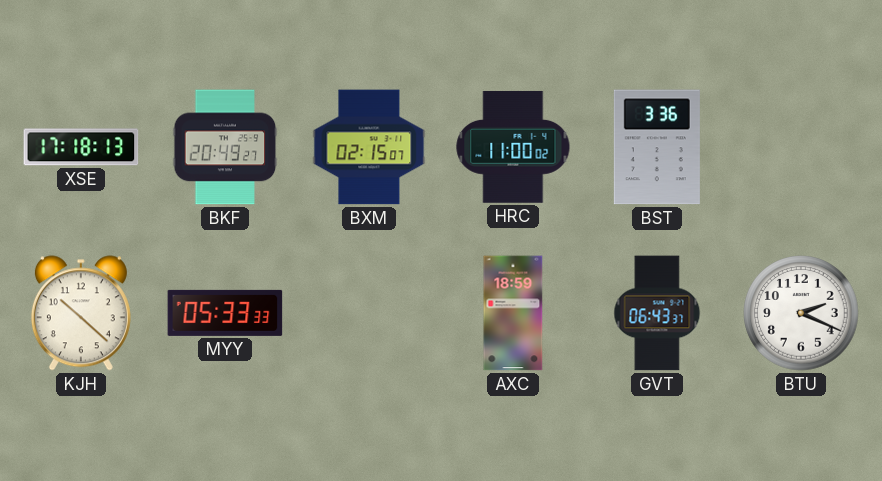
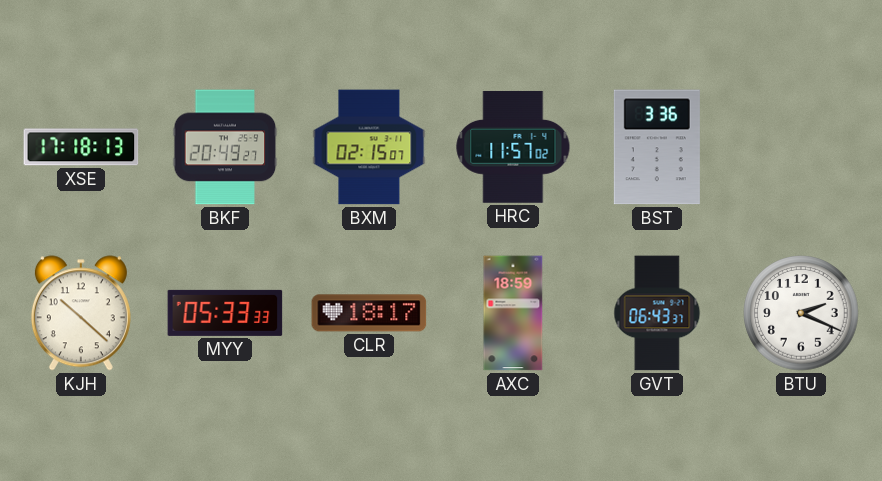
HRC: 11:00 -> 11:57
CLR: none -> 18:17
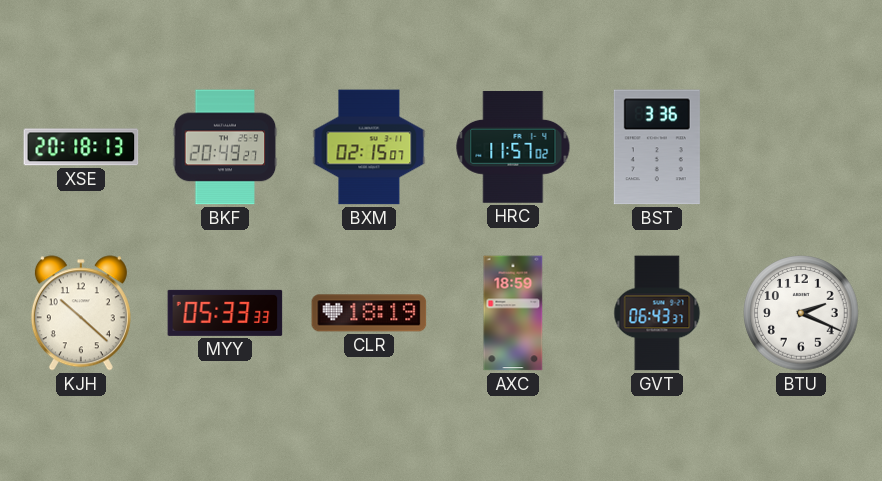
XSE: 17:18 -> 20:18
CLR: 18:17 -> 18:19
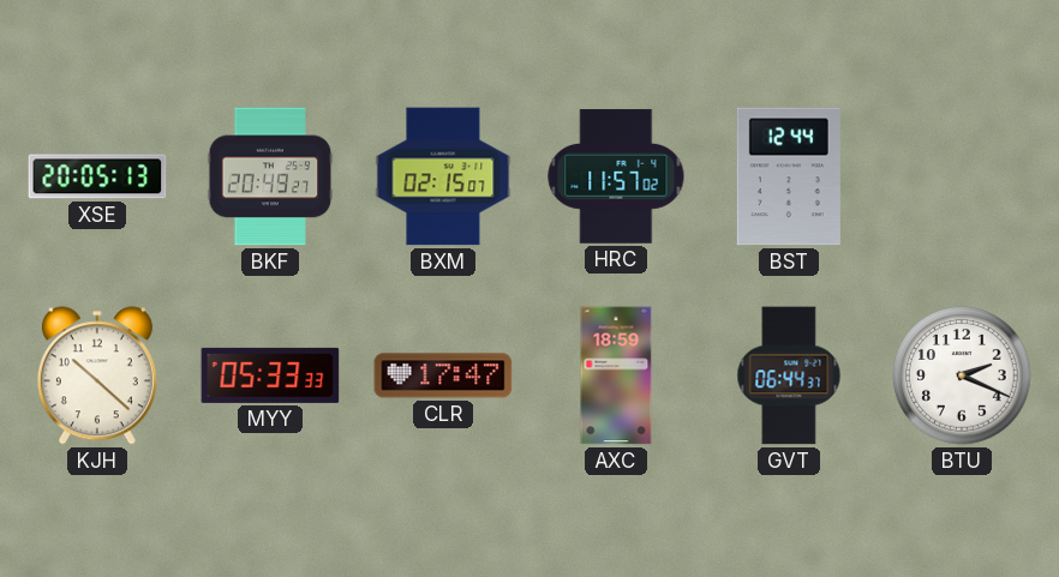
XSE: 20:18 -> 20:05
BST: 3:36 -> 12:44
CLR: 18:19 -> 17:47
GVT: 06:43 -> 06:44
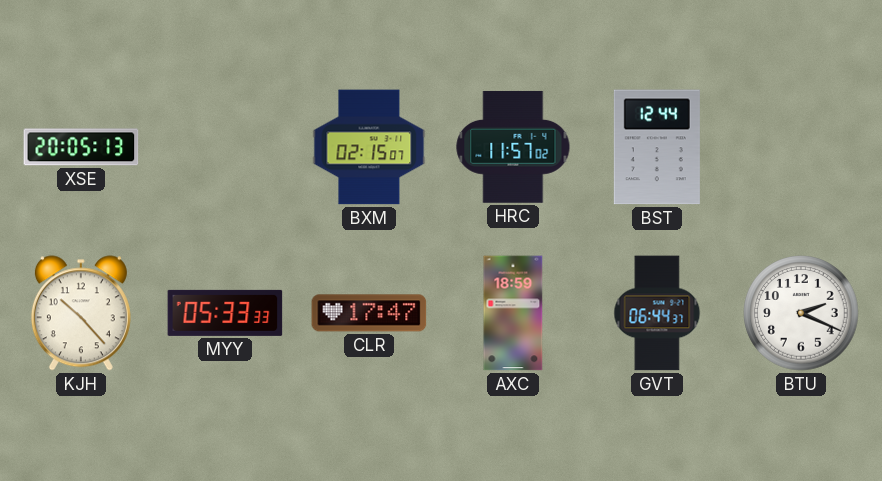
BKF: 20:49 -> none
KJH: 10:22 -> 10:23
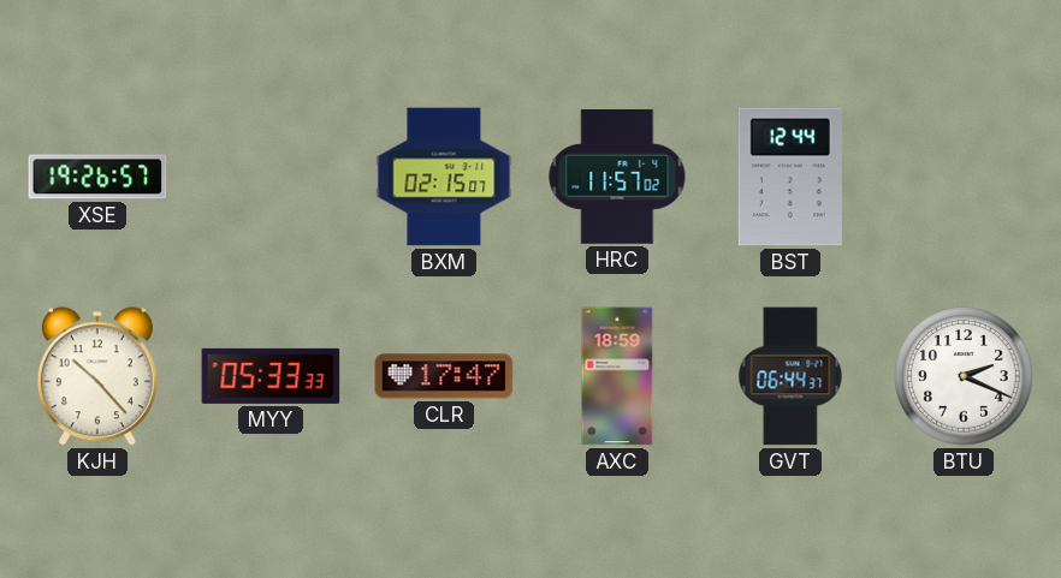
XSE: 20:05 -> 19:26
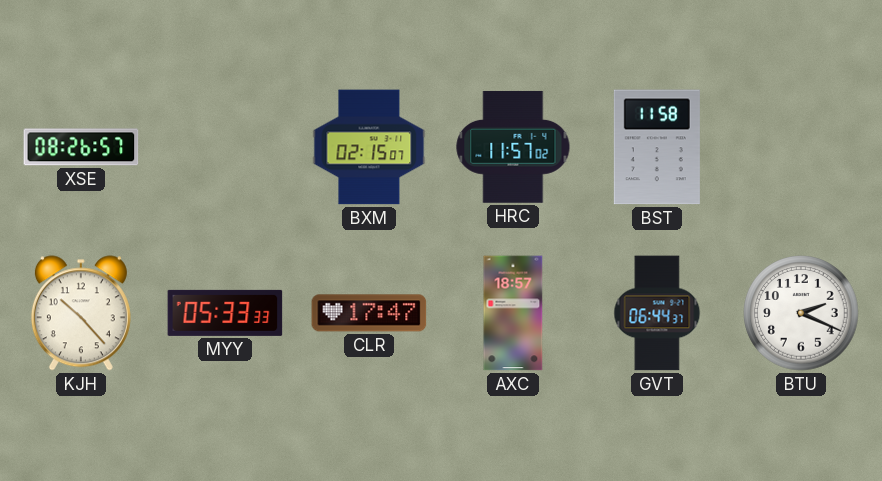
XSE: 19:26 -> 08:26
BST: 12:44 -> 11:58
AXC: 18:59 -> 18:57
